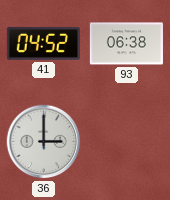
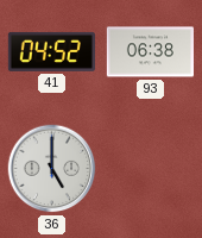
36: 3:00 -> 5:00
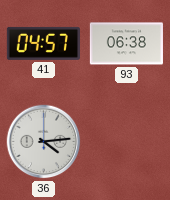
41: 04:52 -> 04:57
36: 5:00 -> 4:14
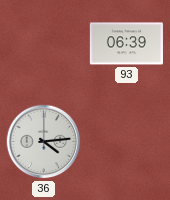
41: 04:57 -> none
93: 06:38 -> 06:39
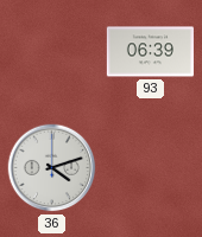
36: 4:14 -> 4:12
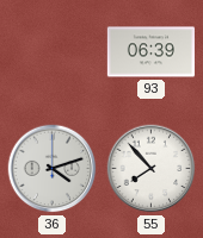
55: none -> 7:53
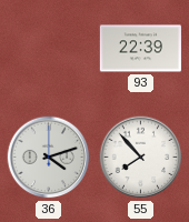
93: 06:39 -> 22:39
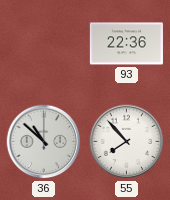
93: 22:39 -> 22:36
36: 4:12 -> 10:52
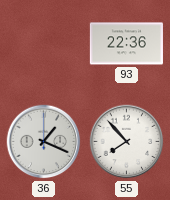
36: 10:52 -> 1:19
